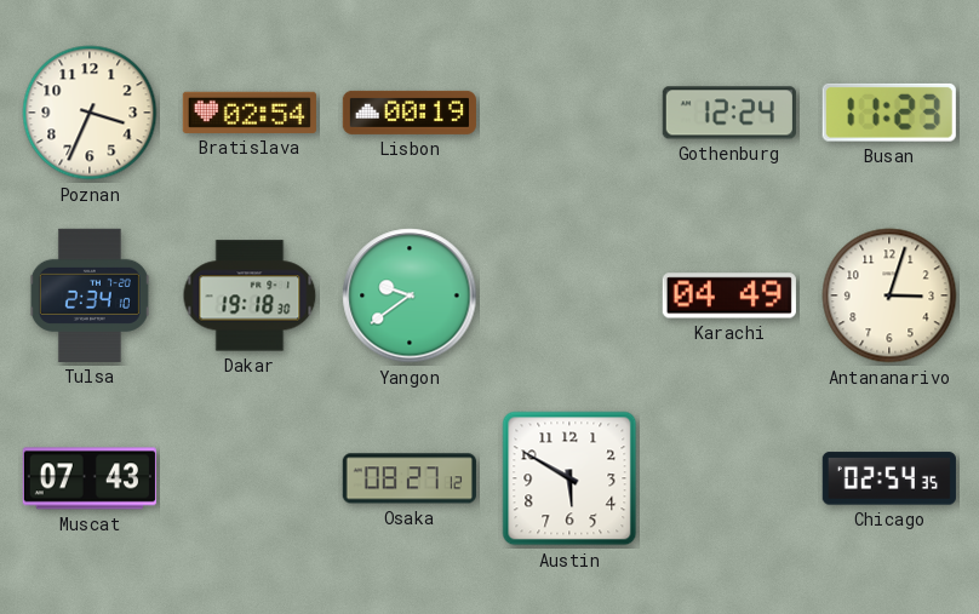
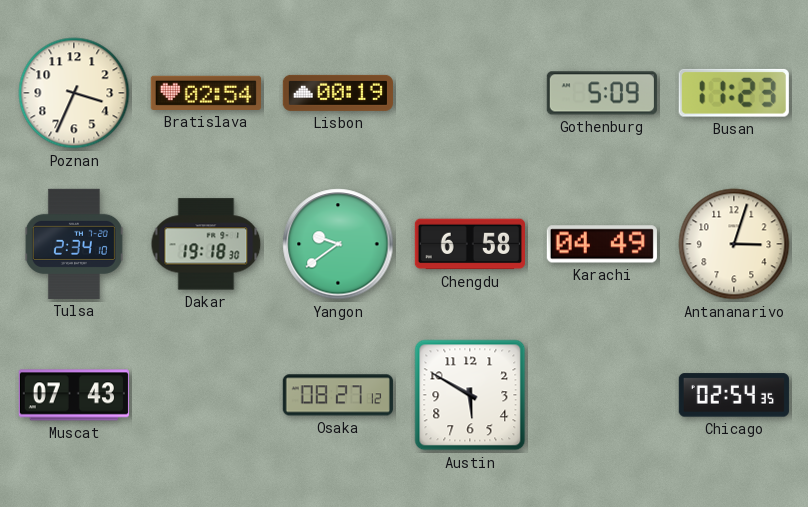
Gothenburg: 12:24 -> 5:09
Chengdu: none -> 6:58
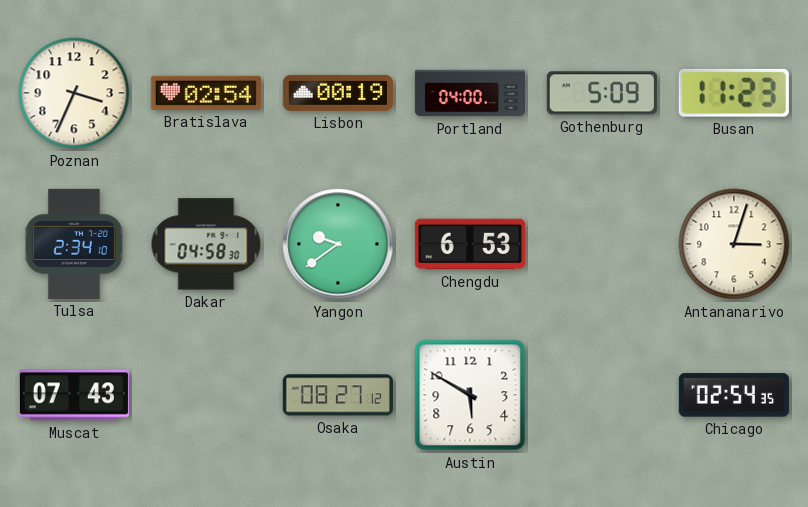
Portland: none -> 04:00
Dakar: 19:18 -> 04:58
Chengdu: 6:58 -> 6:53
Karachi: 04:49 -> none
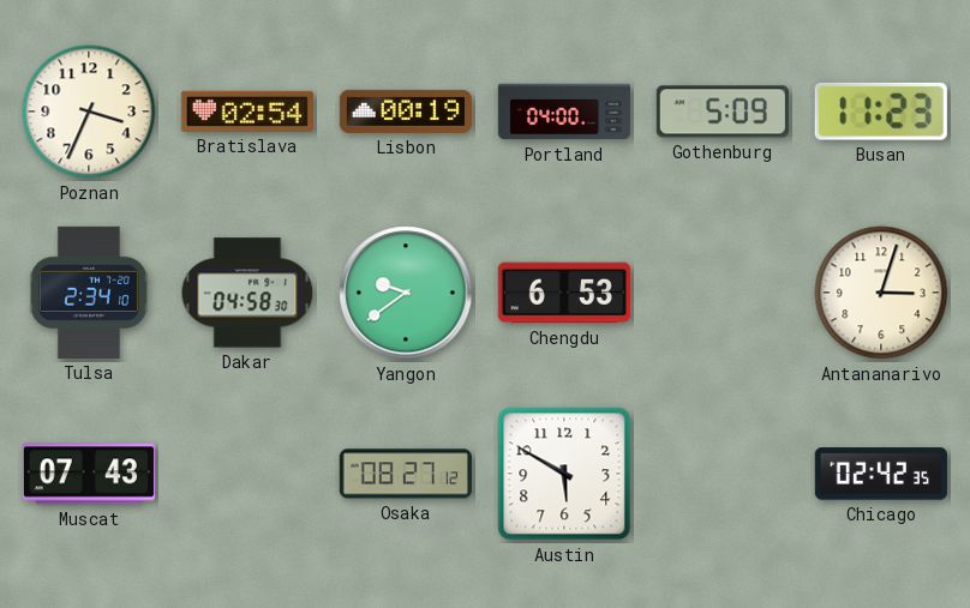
Chicago: 02:54 -> 02:42
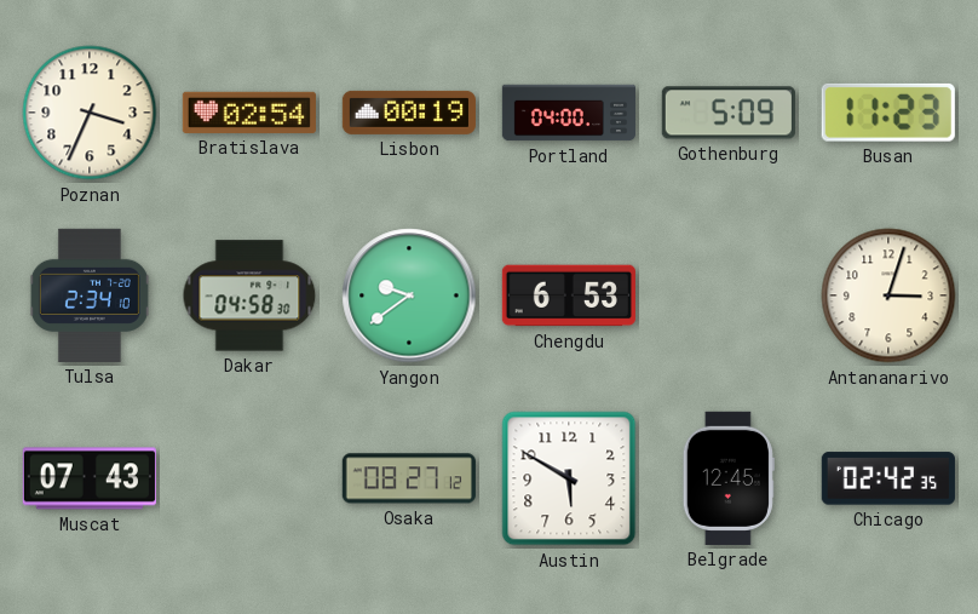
Belgrade: none -> 12:45
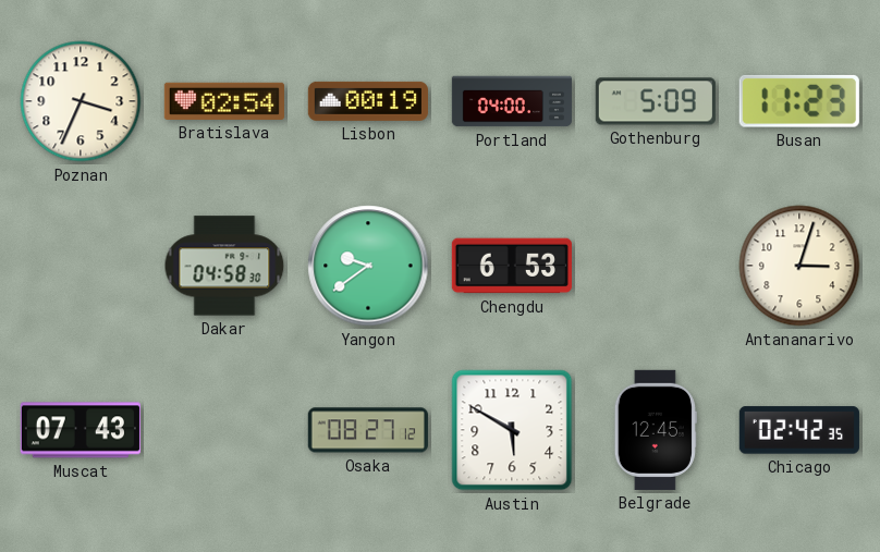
Tulsa: 2:34 -> none
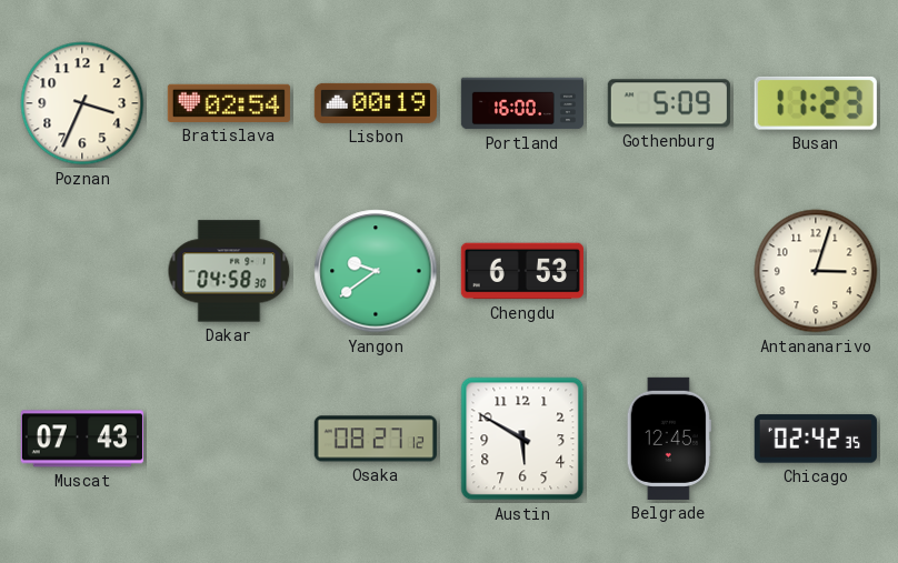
Portland: 04:00 -> 16:00
